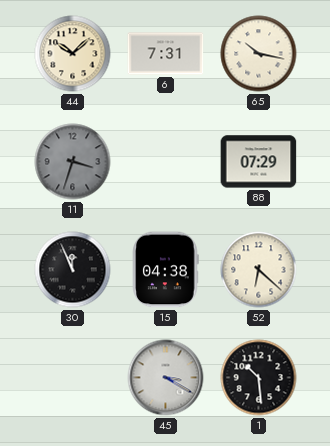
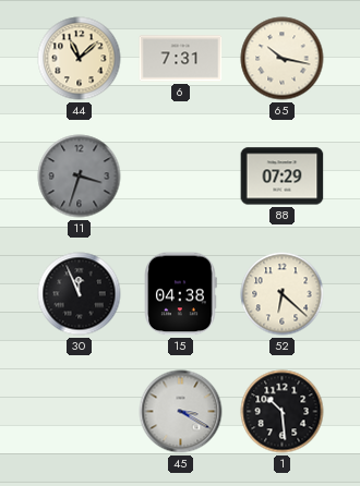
44: 10:08 -> 11:08
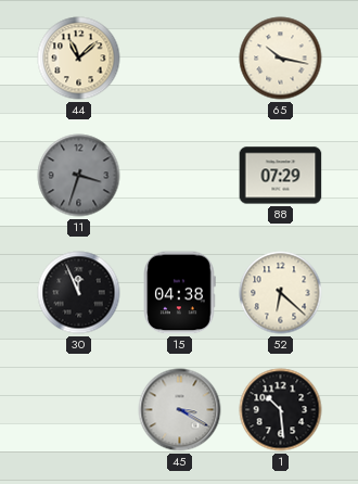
6: 7:31 -> none
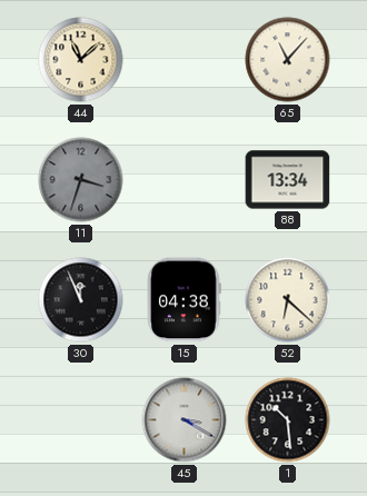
65: 10:17 -> 11:07
88: 07:29 -> 13:34
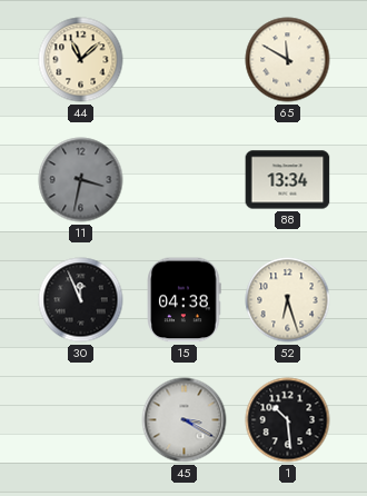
65: 11:07 -> 11:50
11: 3:33 -> 3:32
52: 6:22 -> 6:27
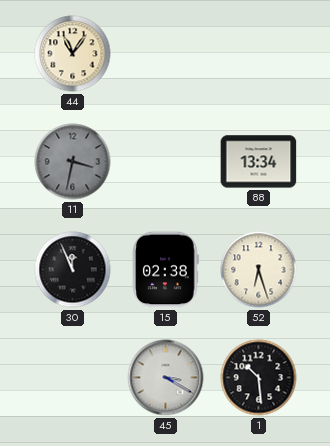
44: 11:08 -> 11:06
65: 11:50 -> none
15: 04:38 -> 02:38
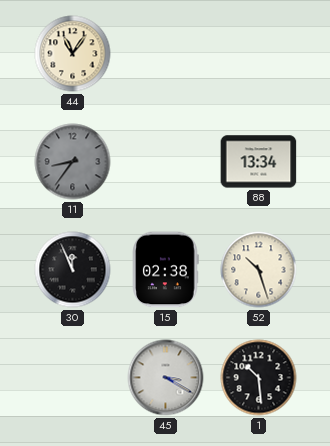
11: 3:32 -> 8:36
52: 6:27 -> 10:27
